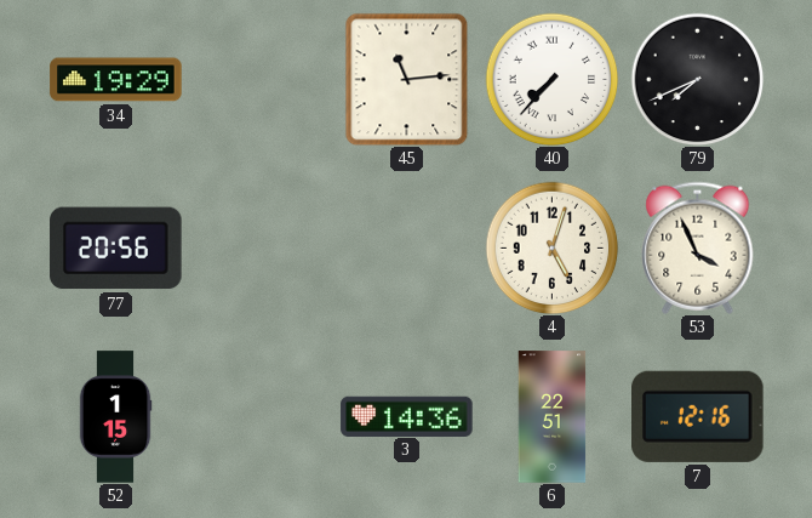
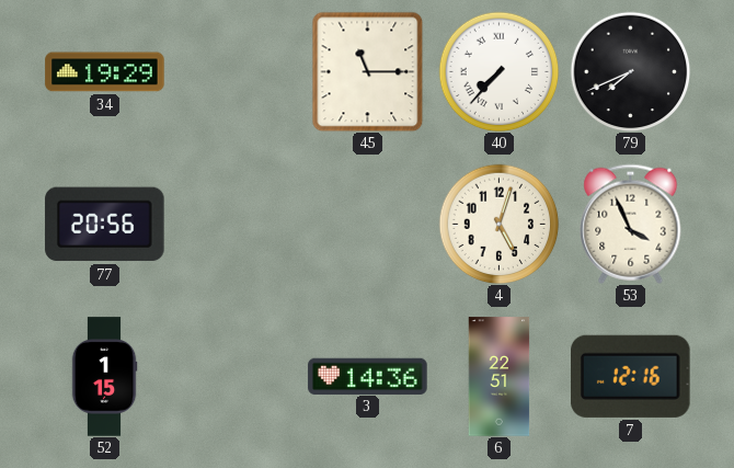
45: 11:14 -> 11:15
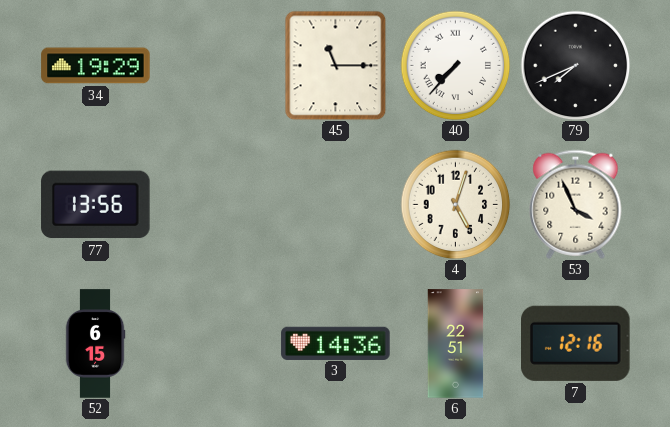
77: 20:56 -> 13:56
52: 1:15 -> 6:15
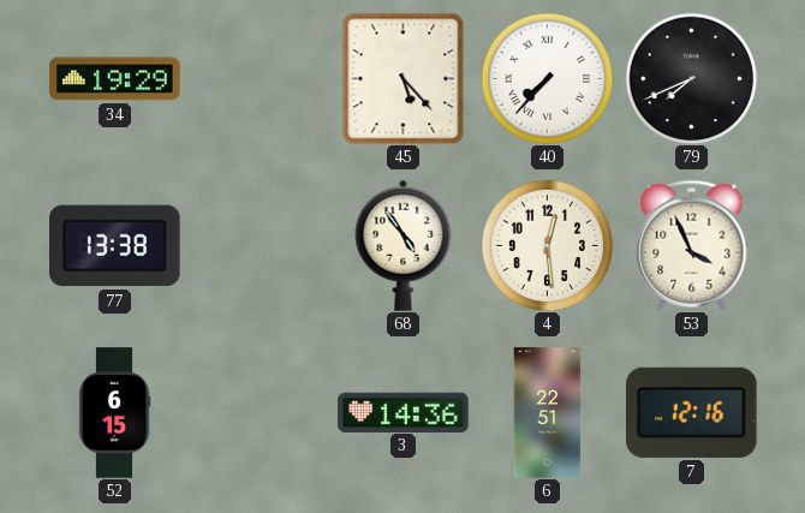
45: 11:15 -> 5:23
77: 13:56 -> 13:38
68: none -> 4:54
4: 5:03 -> 12:29
